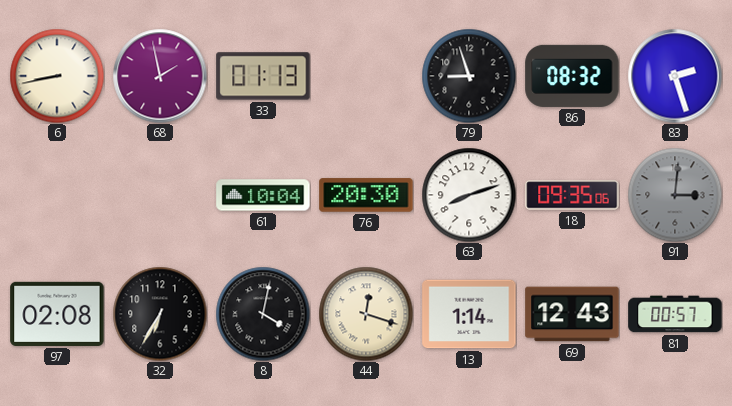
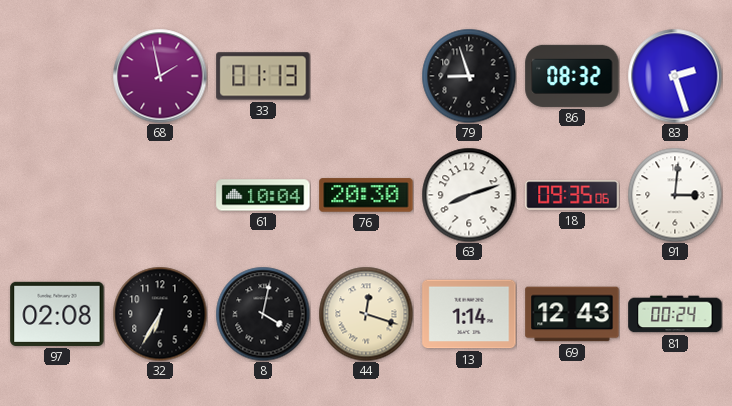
6: 8:43 -> none
91 dial: grey -> white
81: 00:57 -> 00:24
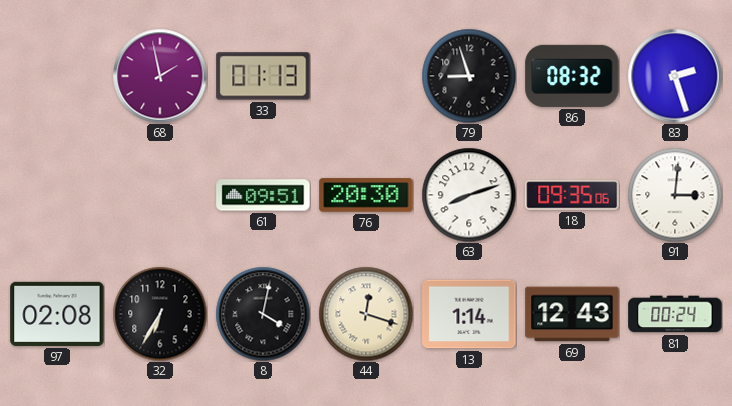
61: 10:04 -> 09:51
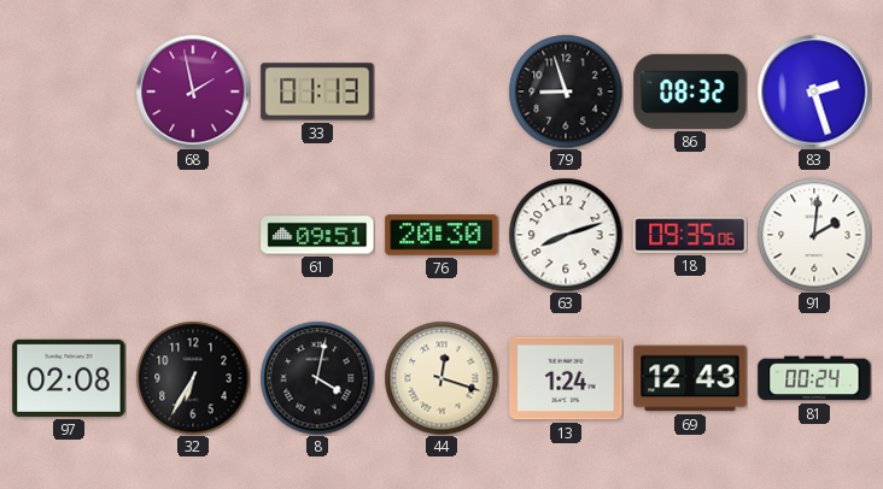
91: 3:01 -> 2:01
13: 1:14 -> 1:24
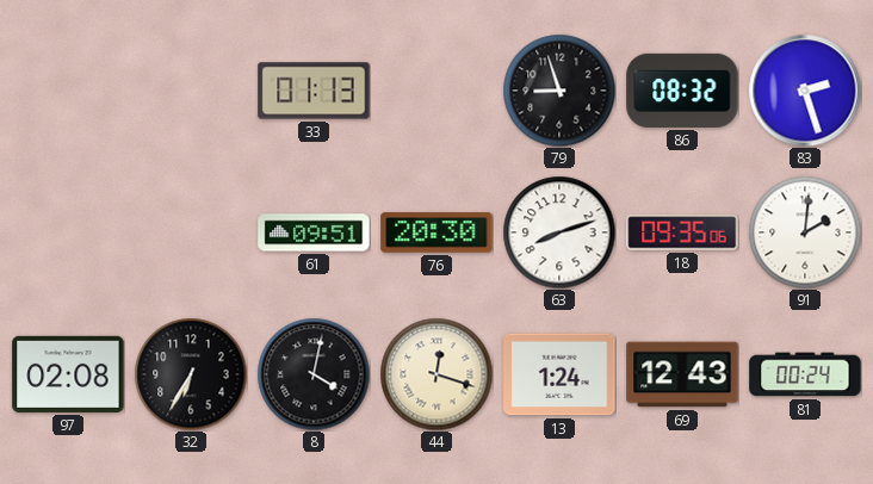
68: 1:58 -> none
